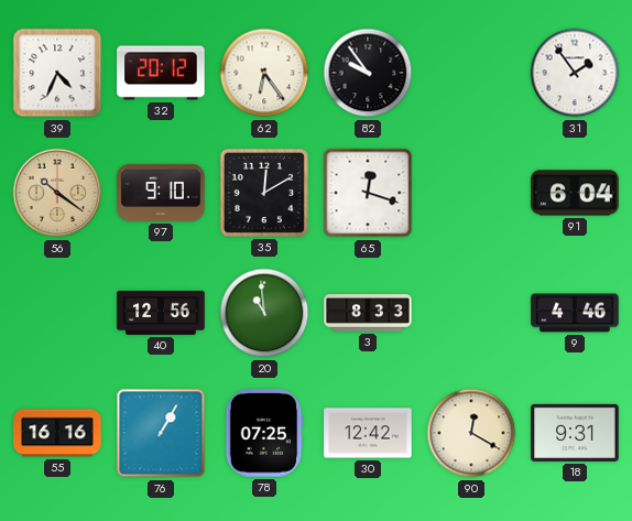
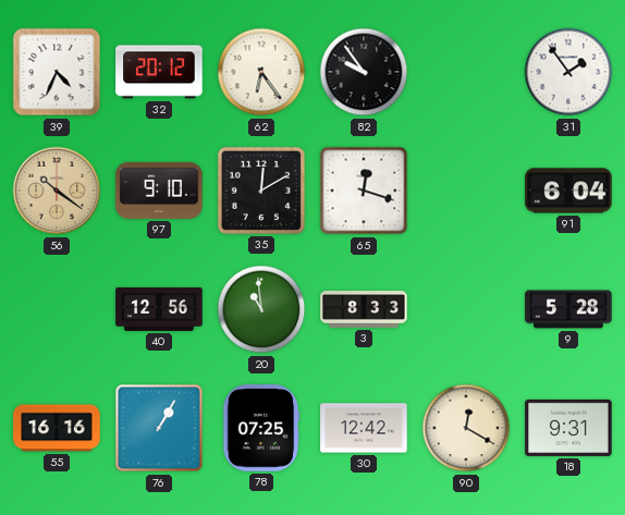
9: 4:46 -> 5:28
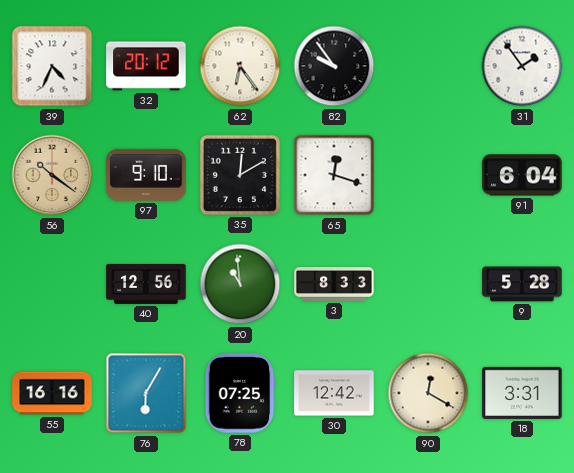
76: 1:05 -> 6:05
18: 9:31 -> 3:31
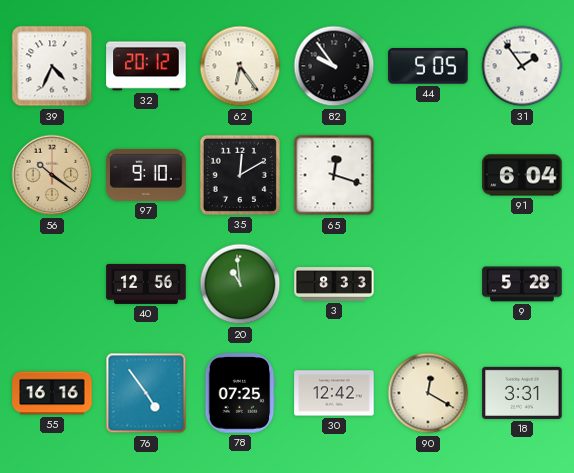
44: none -> 5:05
76: 6:05 -> 4:54
